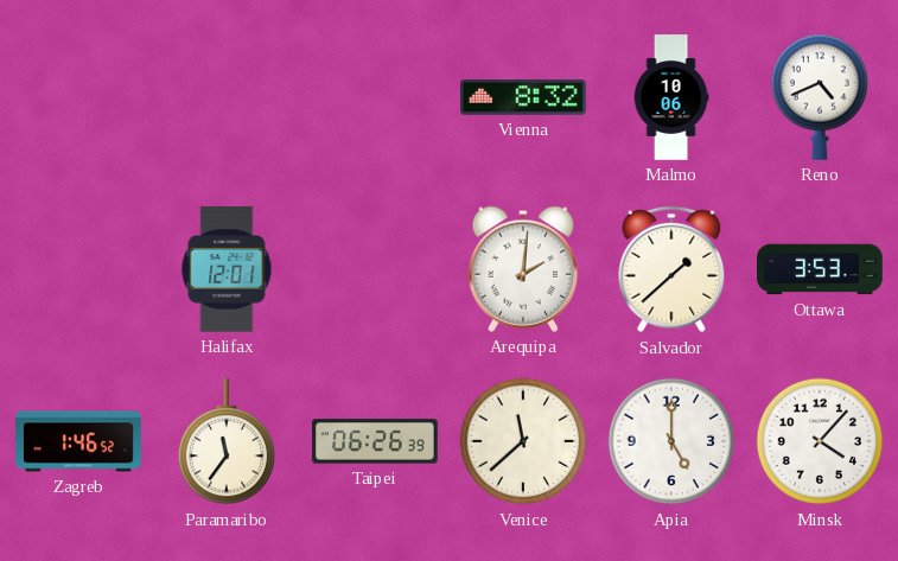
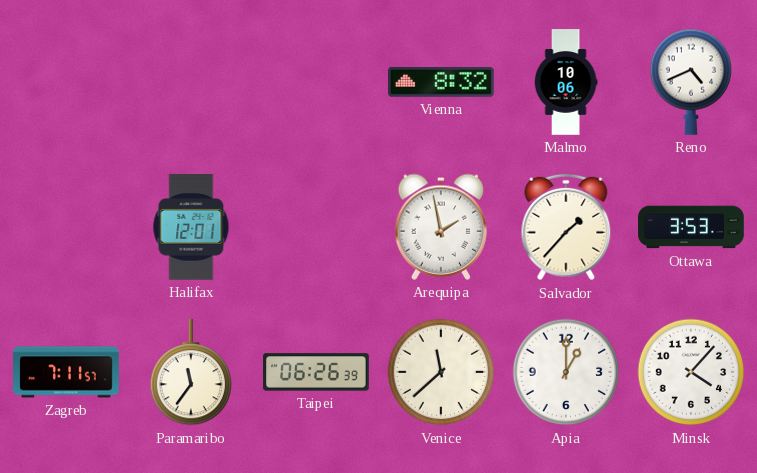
Arequipa: 2:01 -> 1:58
Salvador: 1:38 -> 1:37
Zagreb: 1:46 -> 7:11
Apia: 5:00 -> 1:00
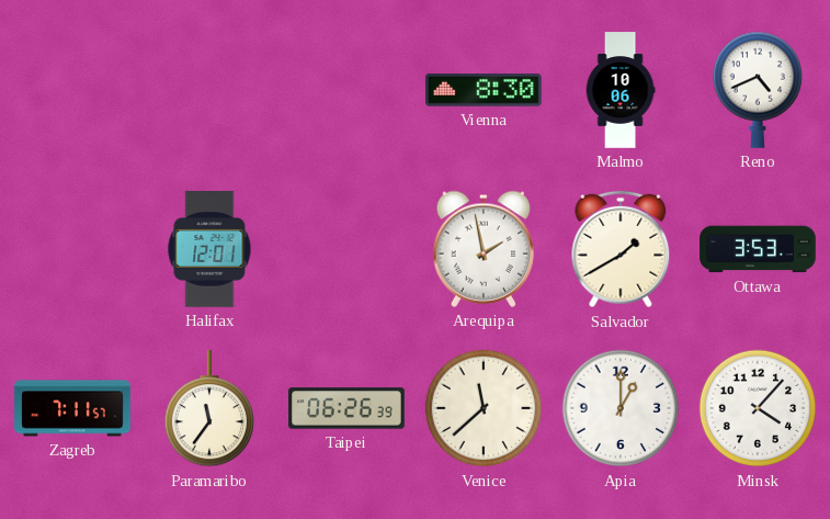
Vienna: 8:32 -> 8:30
Salvador: 1:37 -> 1:40
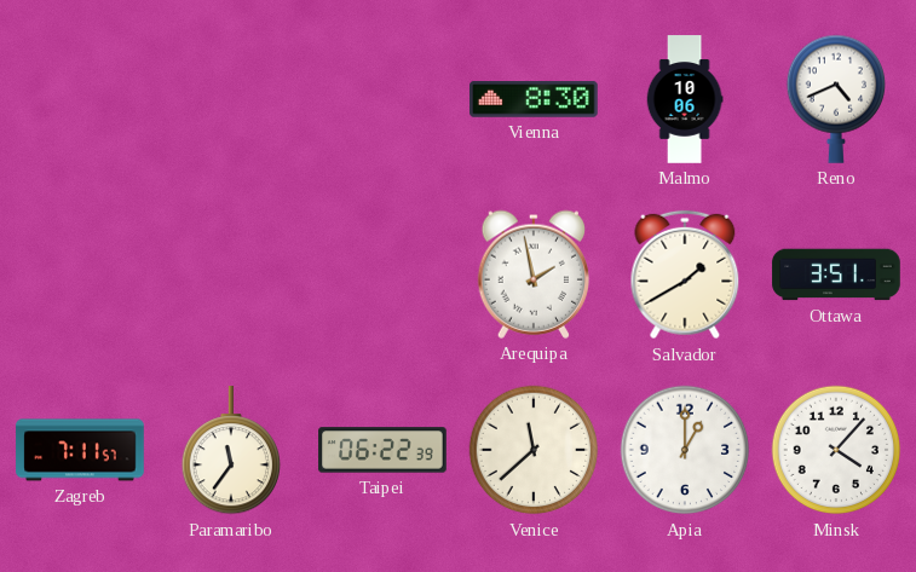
Halifax: 12:01 -> none
Ottawa: 3:53 -> 3:51
Taipei: 06:26 -> 06:22
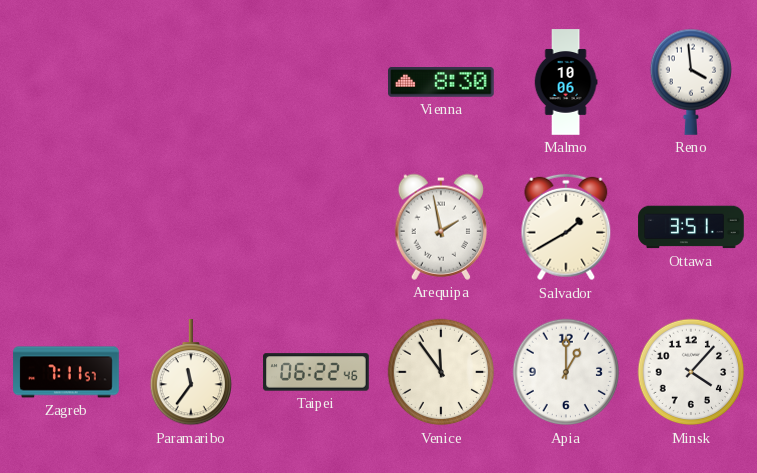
Reno: 4:41 -> 3:59
Taipei: 06:22:39 -> 06:22:46
Venice: 11:38 -> 11:54
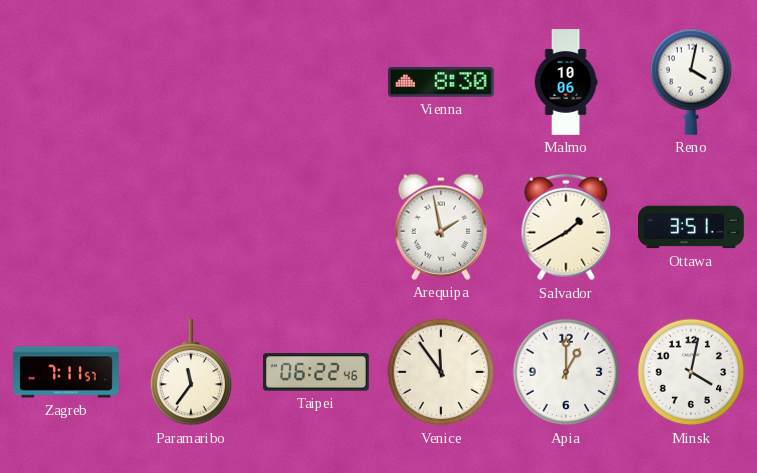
Reno: 3:59 -> 4:02
Minsk: 4:07 -> 4:02
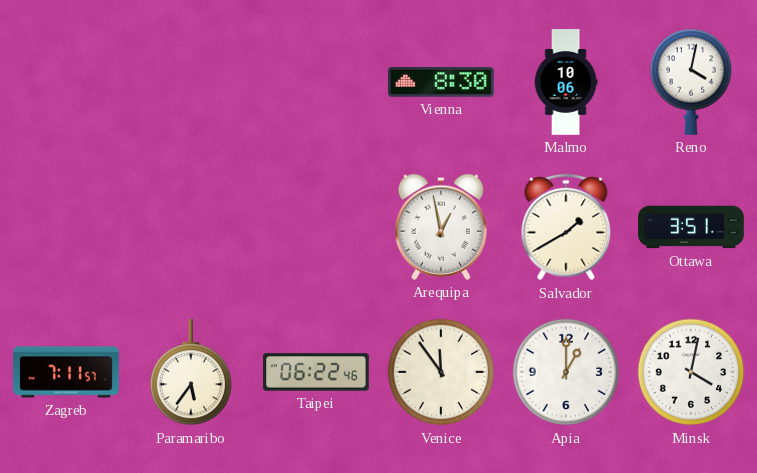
Arequipa: 1:58 -> 12:58
Paramaribo: 11:36 -> 5:36
